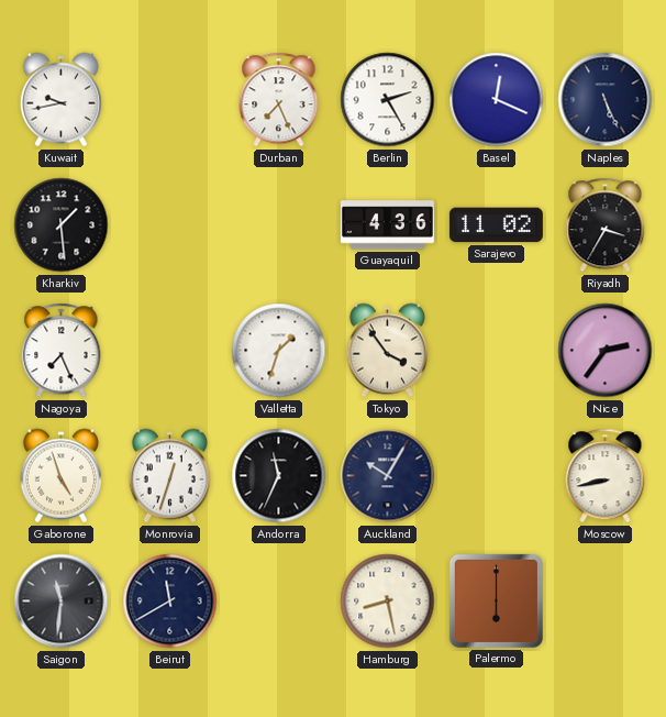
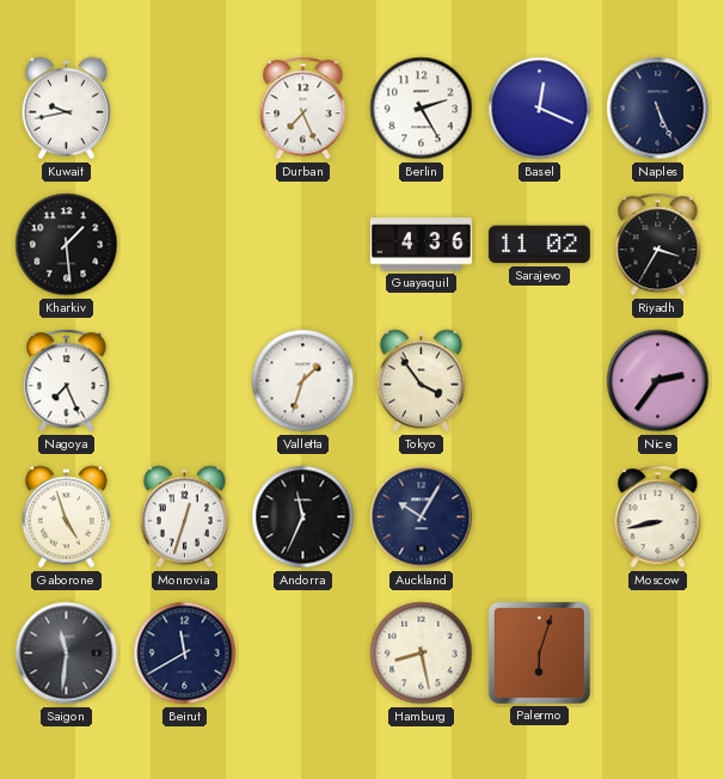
Palermo: 6:00 -> 6:03
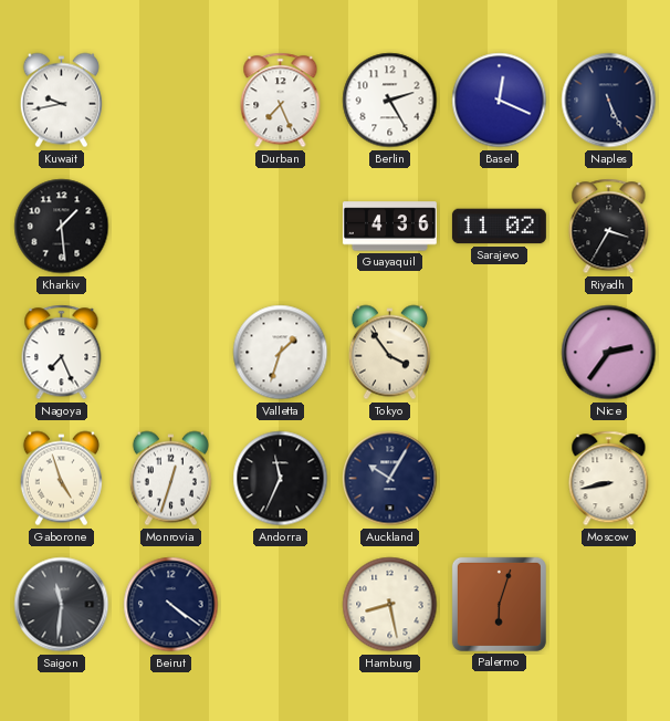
Beirut: 11:40 -> 4:21
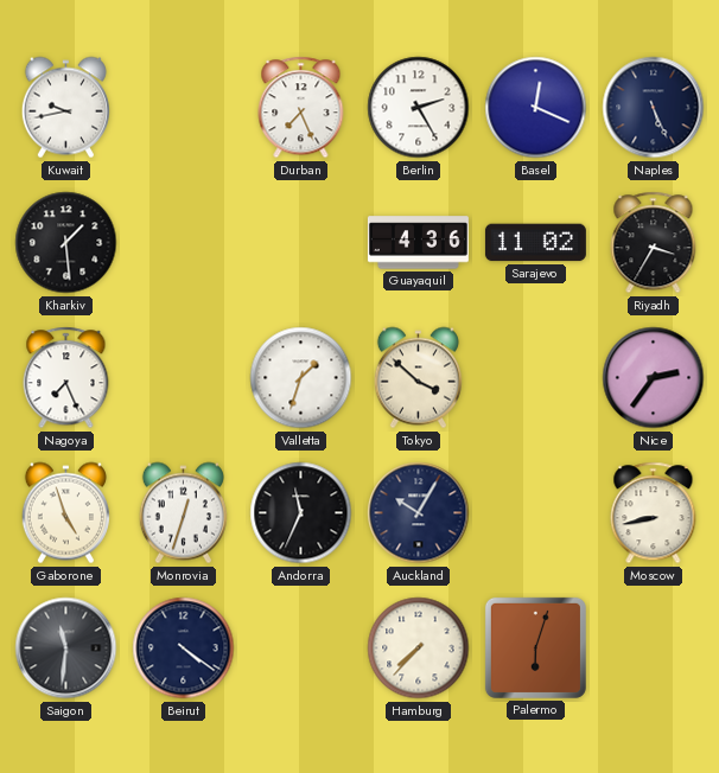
Tokyo: 3:54 -> 3:52
Hamburg: 8:28 -> 7:37
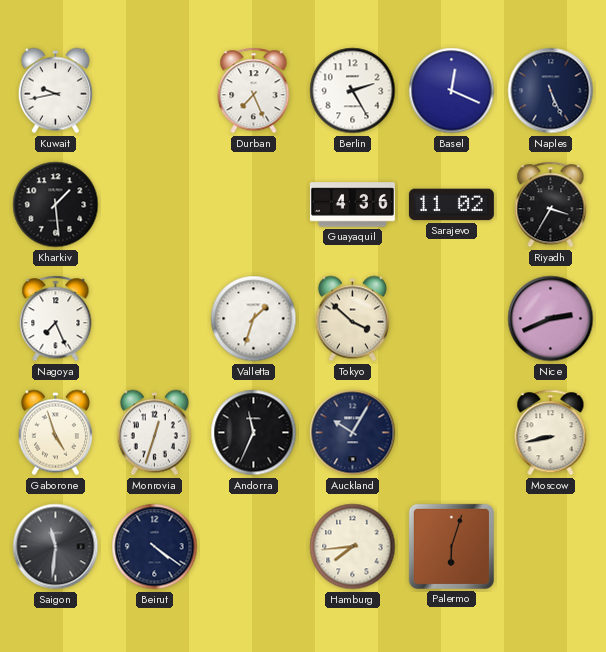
Nice: 2:36 -> 2:41
Hamburg: 7:37 -> 7:44
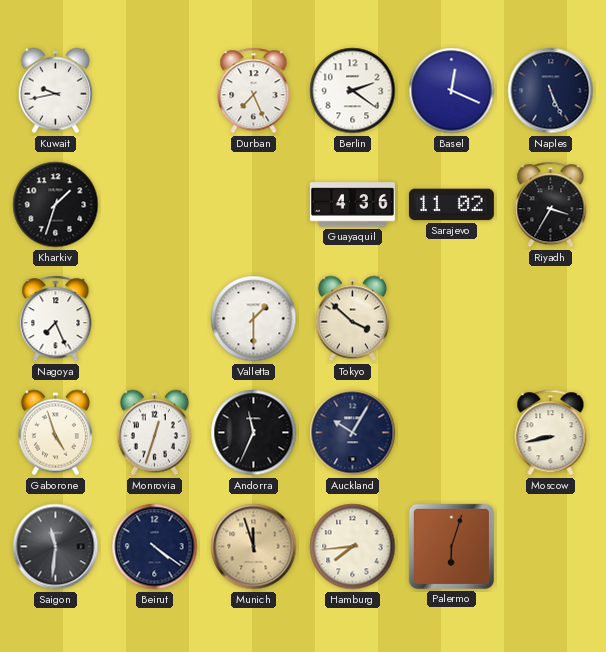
Berlin: 2:25 -> 2:21
Kharkiv: 1:29 -> 1:33
Valletta: 1:33 -> 1:30
Nice: 2:41 -> none
Munich: none -> 11:57
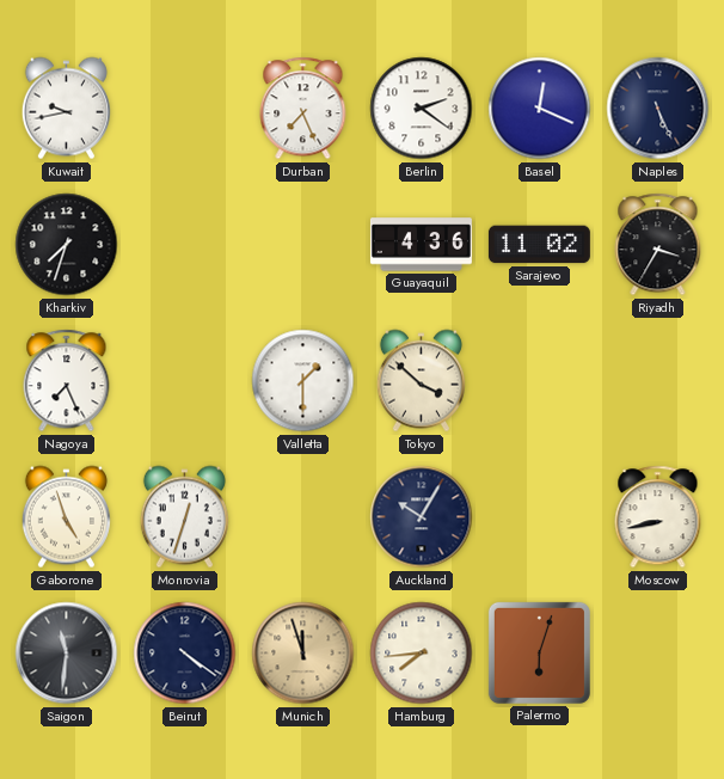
Kharkiv: 1:33 -> 7:33
Andorra: 11:34 -> none
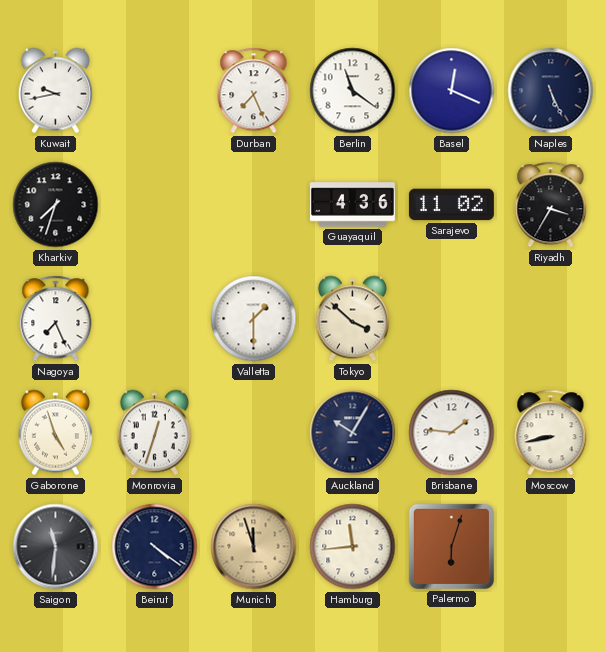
Berlin: 2:21 -> 11:21
Brisbane: none -> 1:46
Hamburg: 7:44 -> 11:44
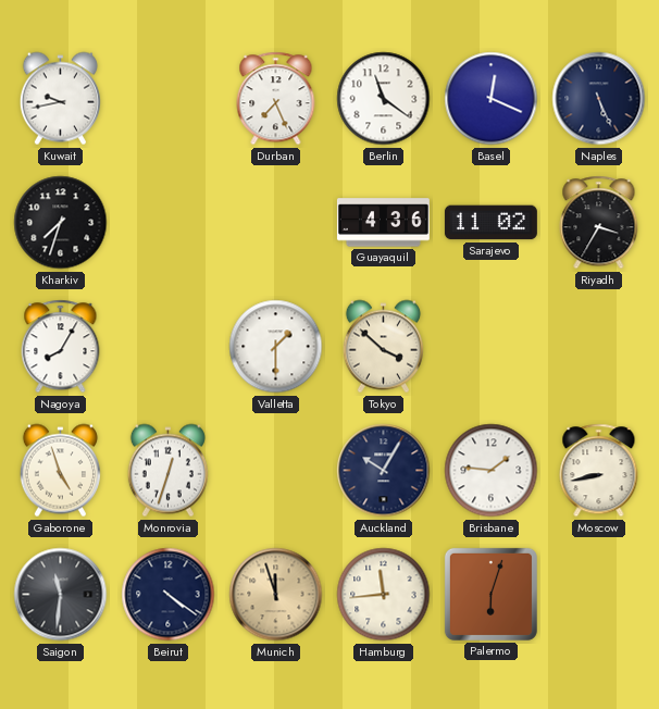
Nagoya: 7:26 -> 8:05
